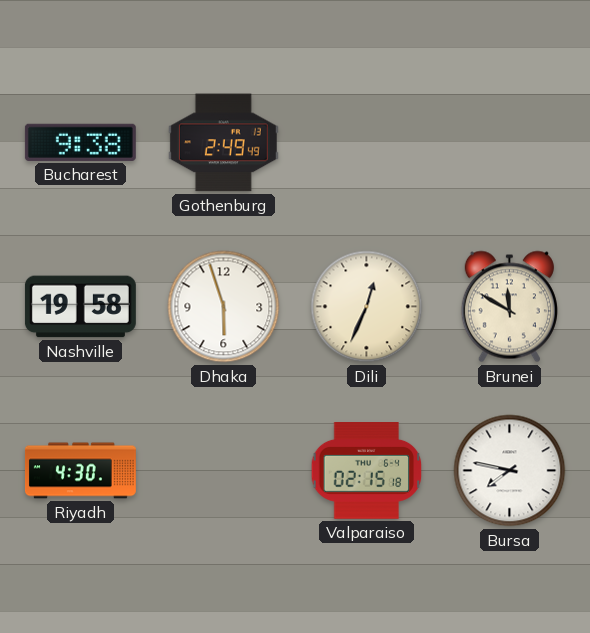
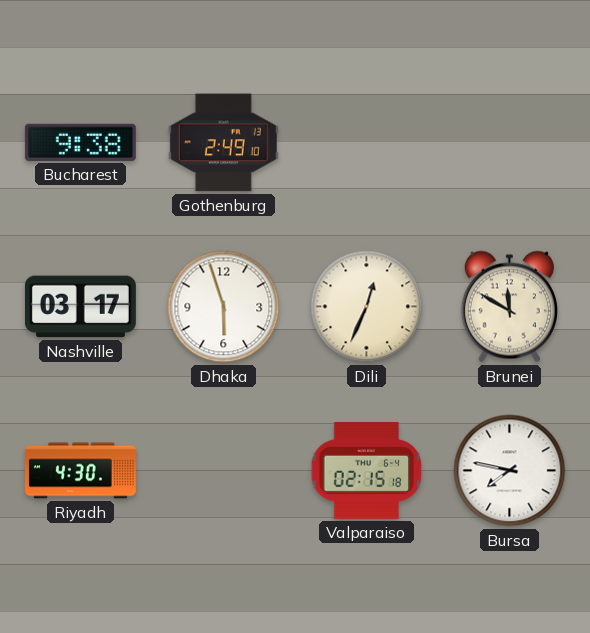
Gothenburg: 2:49:49 -> 2:49:10
Nashville: 19:58 -> 03:17
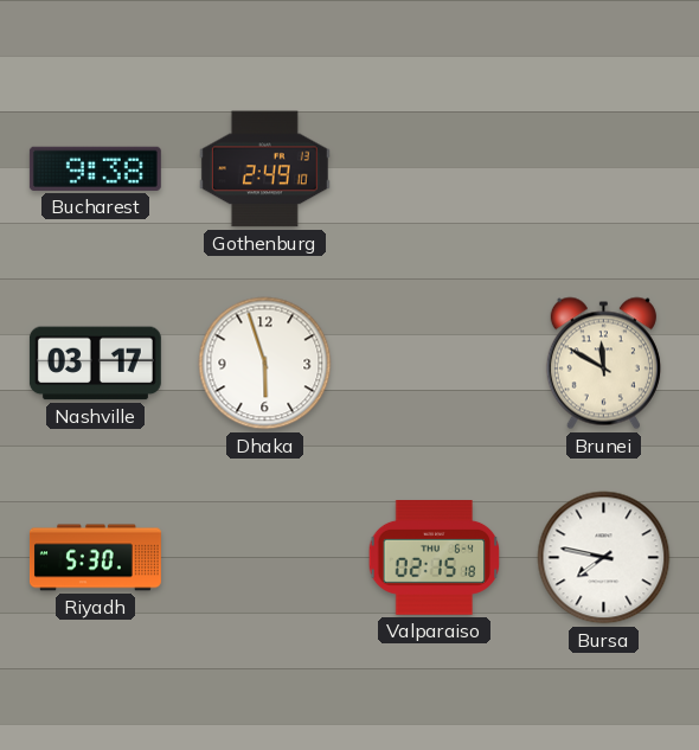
Dili: 12:34 -> none
Riyadh: 4:30 -> 5:30
